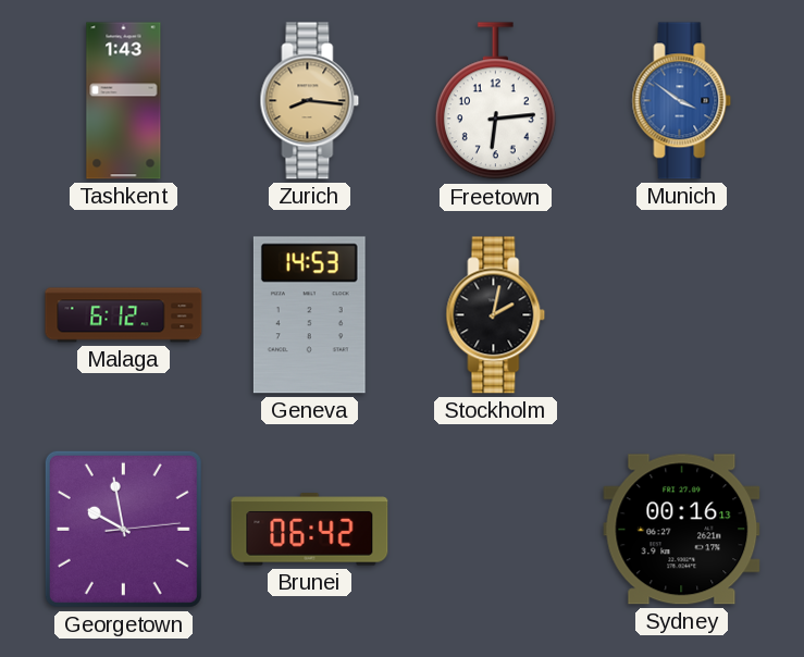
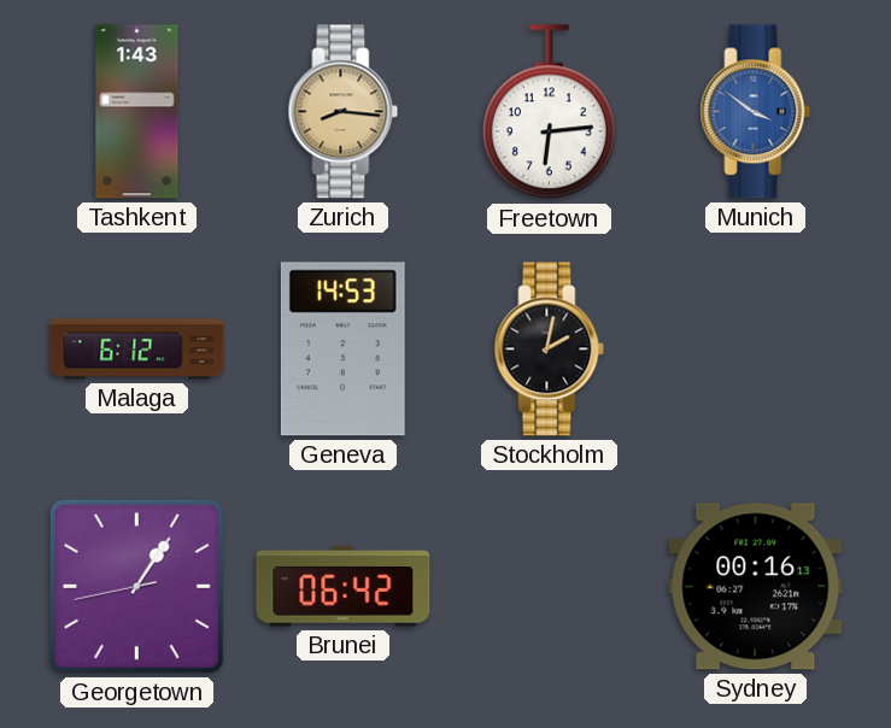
Georgetown: 9:58 -> 1:05
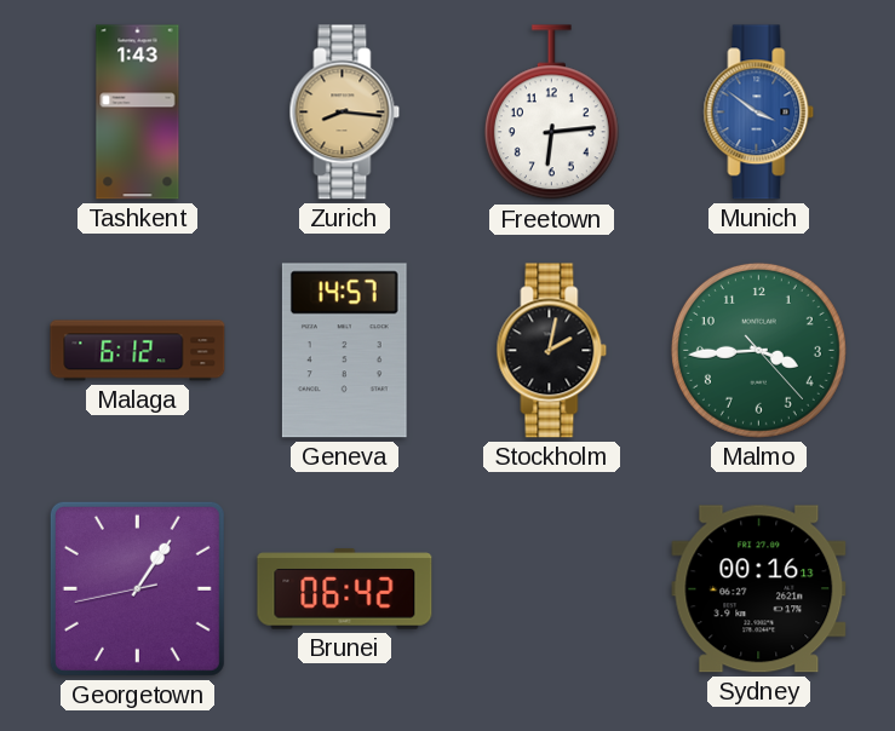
Geneva: 14:53 -> 14:57
Malmo: none -> 3:44
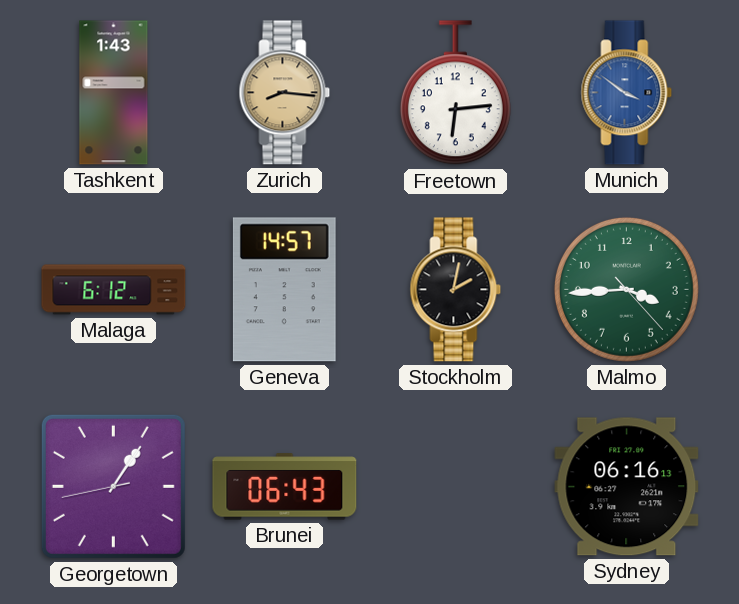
Brunei: 06:42 -> 06:43
Sydney: 00:16 -> 06:16
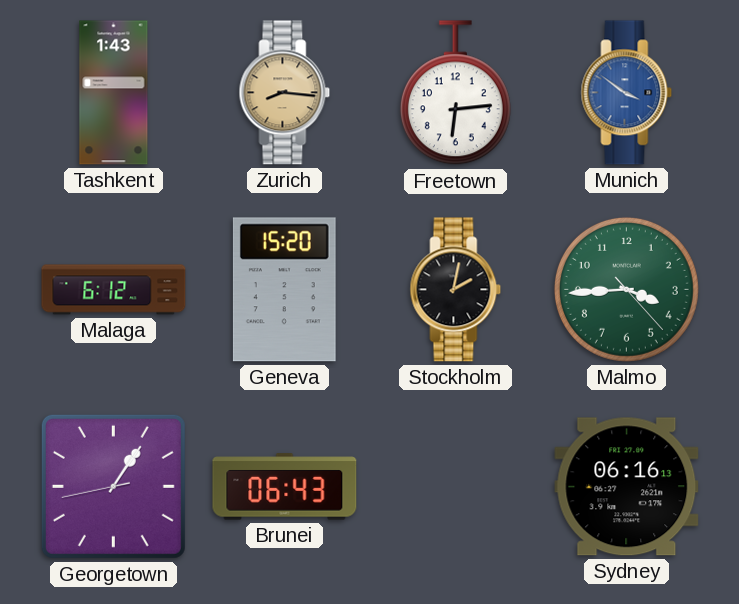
Geneva: 14:57 -> 15:20
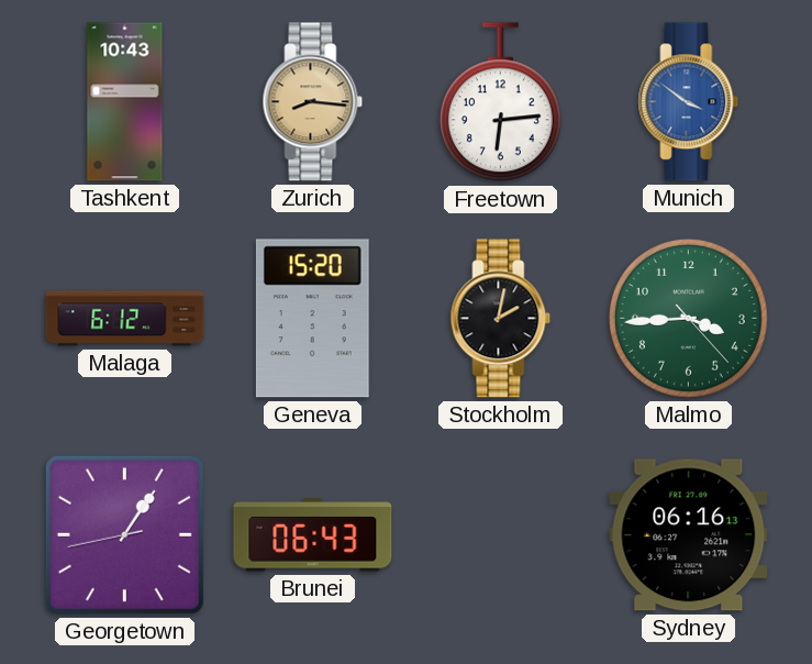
Tashkent: 1:43 -> 10:43
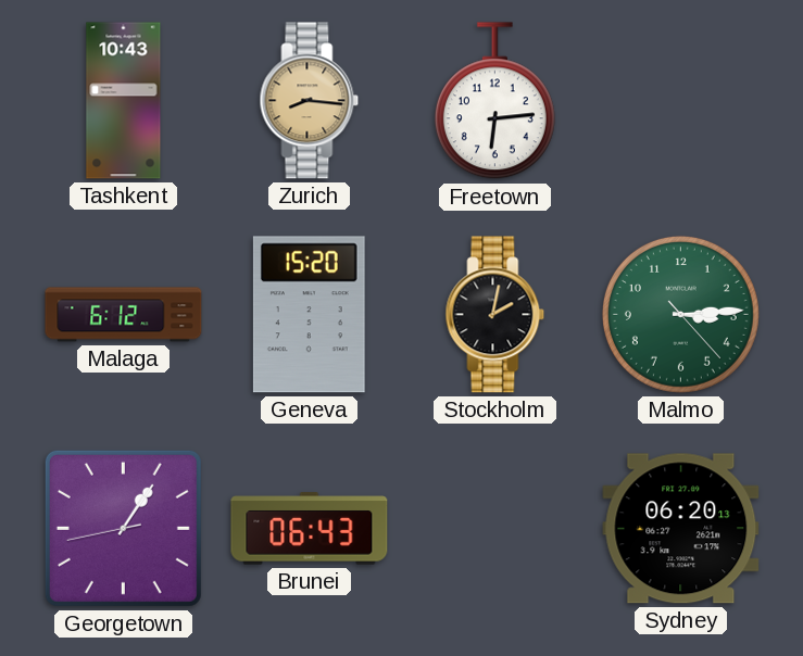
Munich: 3:51 -> none
Malmo: 3:44 -> 3:14
Sydney: 06:16 -> 06:20
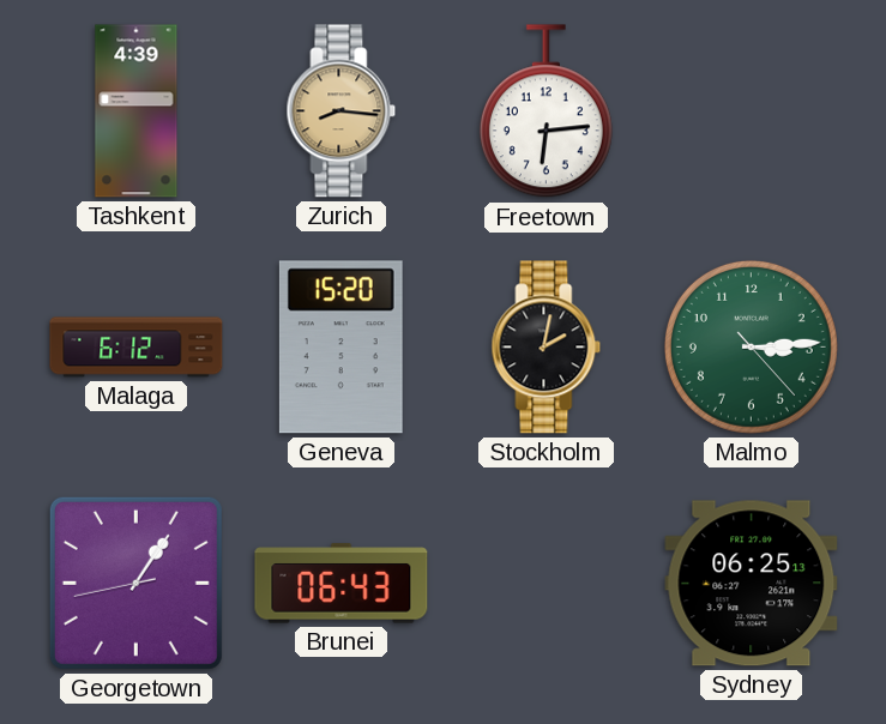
Tashkent: 10:43 -> 4:39
Sydney: 06:20 -> 06:25
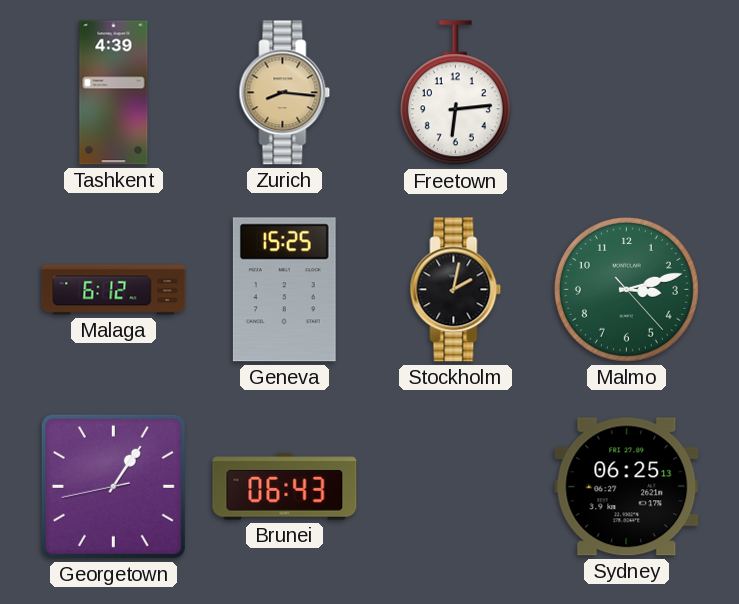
Geneva: 15:20 -> 15:25
Malmo: 3:14 -> 3:12
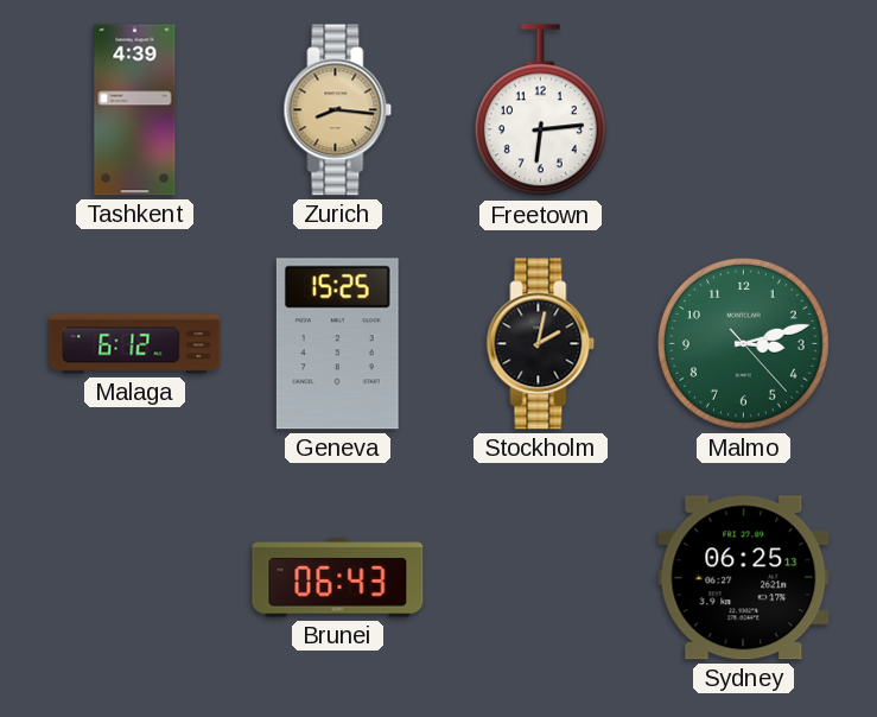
Georgetown: 1:05 -> none
